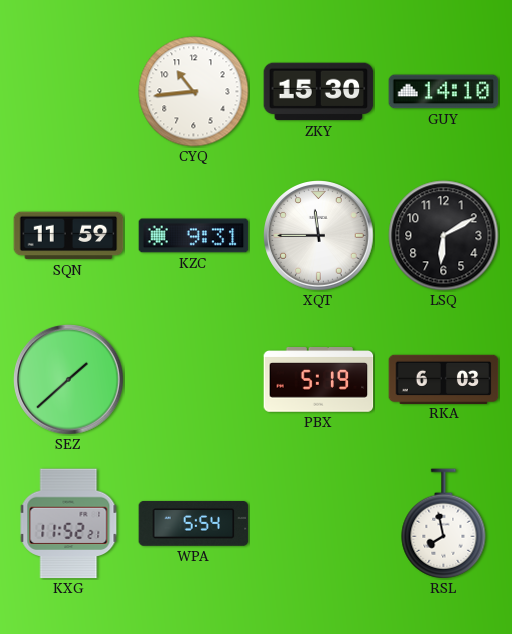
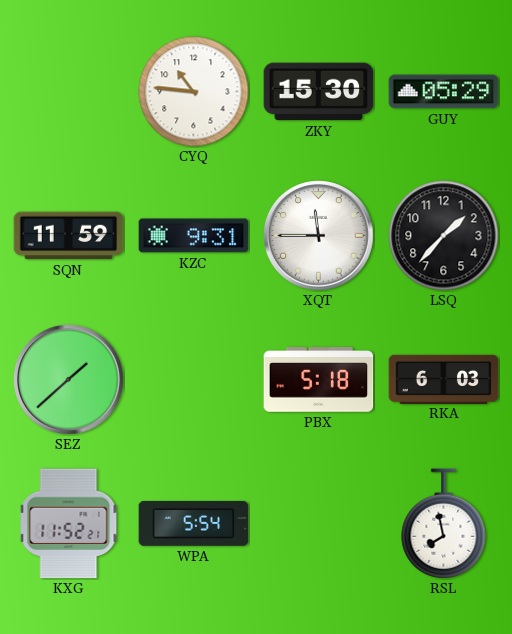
CYQ: 10:44 -> 10:46
GUY: 14:10 -> 05:29
LSQ: 6:10 -> 1:37
PBX: 5:19 -> 5:18
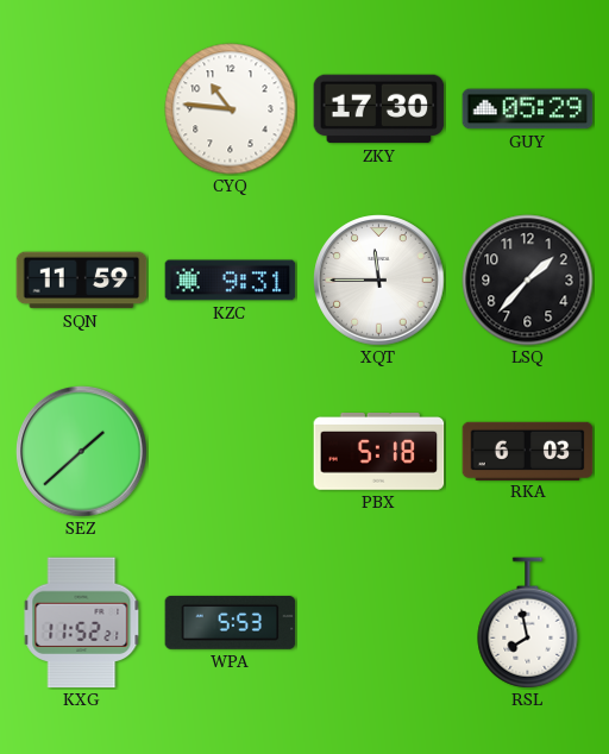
ZKY: 15:30 -> 17:30
WPA: 5:54 -> 5:53
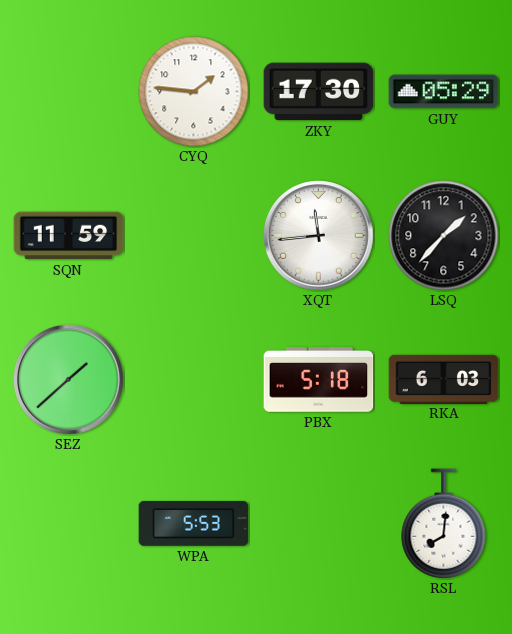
CYQ: 10:46 -> 1:46
KZC: 9:31 -> none
XQT: 11:45 -> 11:44
KXG: 11:52 -> none
RSL: 7:58 -> 8:01
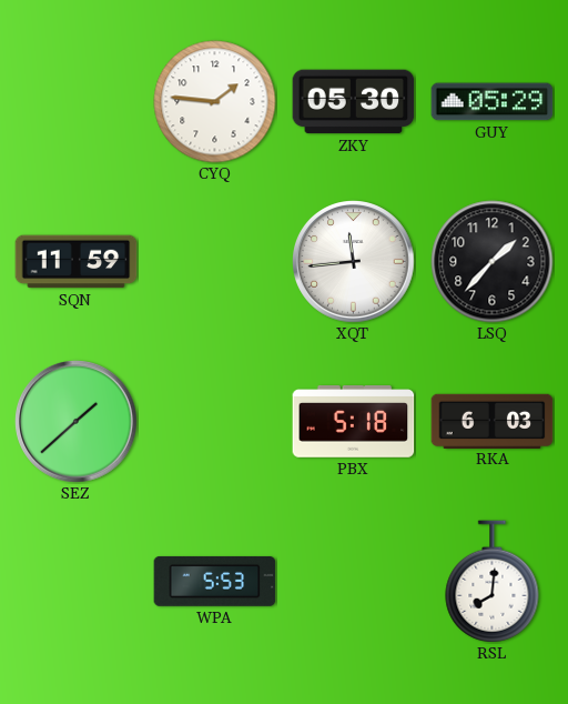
ZKY: 17:30 -> 05:30
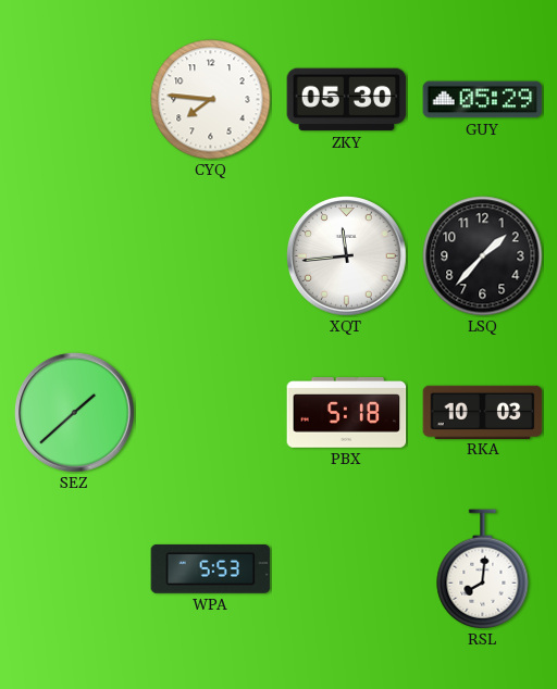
CYQ: 1:46 -> 7:46
SQN: 11:59 -> none
RKA: 6:03 -> 10:03
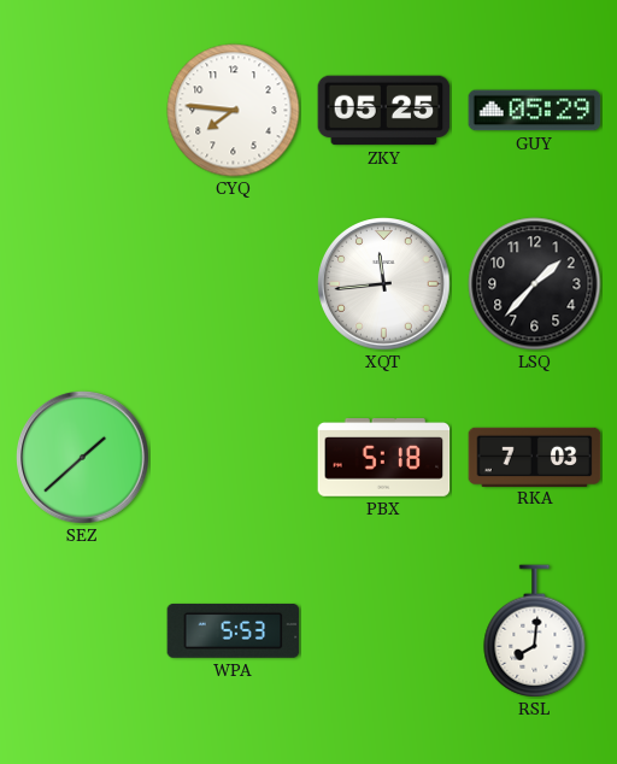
ZKY: 05:30 -> 05:25
RKA: 10:03 -> 7:03
